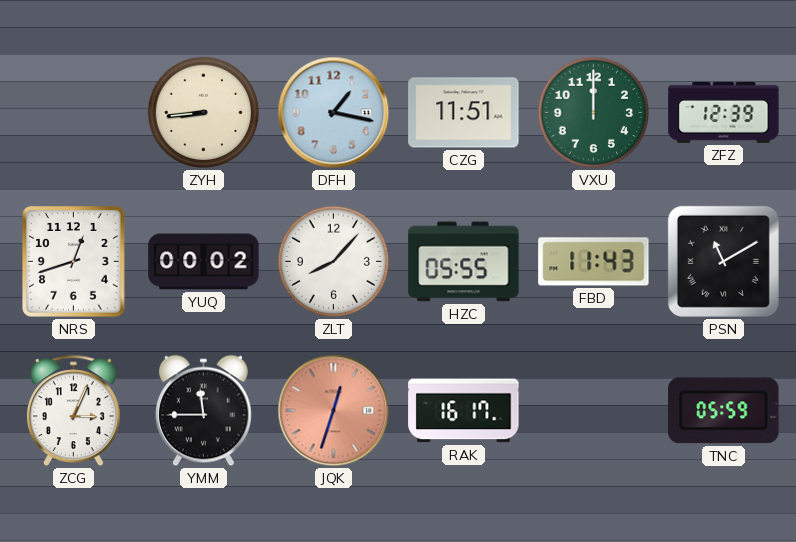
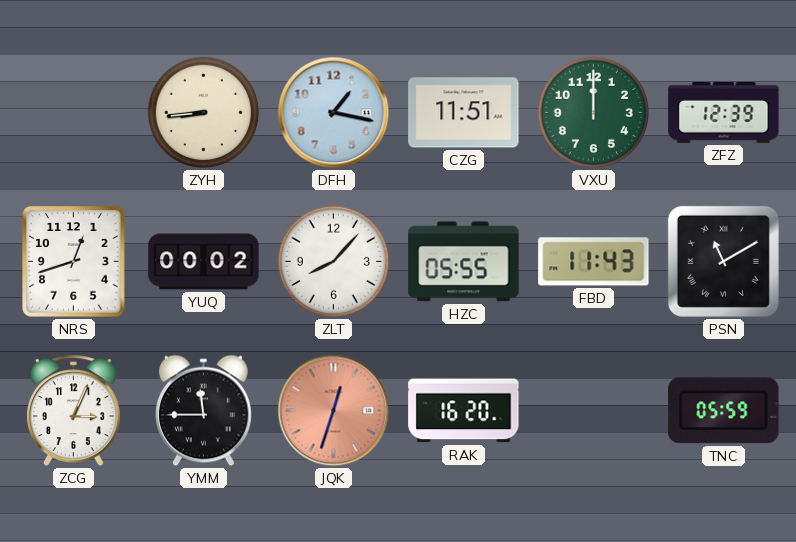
RAK: 16:17 -> 16:20
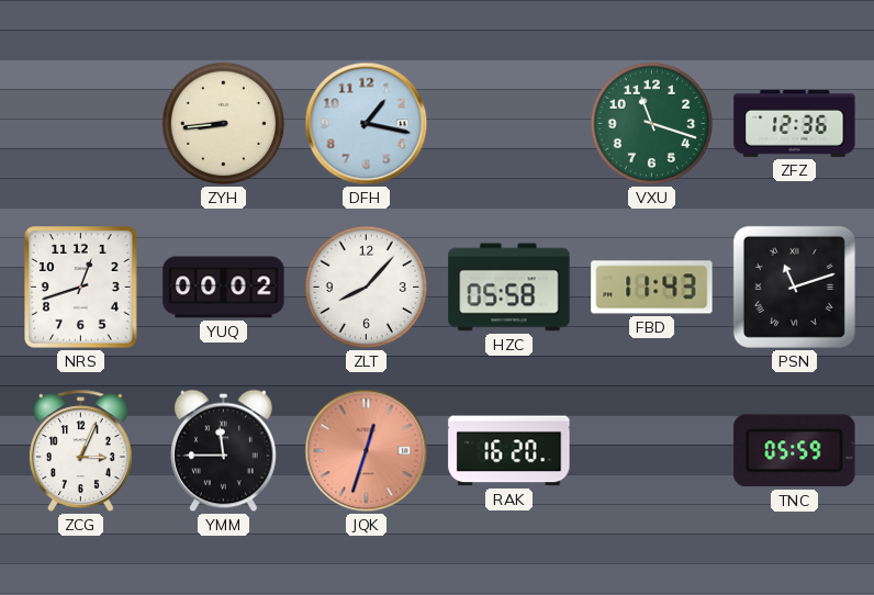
CZG: 11:51 -> none
VXU: 12:00 -> 11:18
ZFZ: 12:39 -> 12:36
HZC: 05:55 -> 05:58
PSN: 11:10 -> 11:12
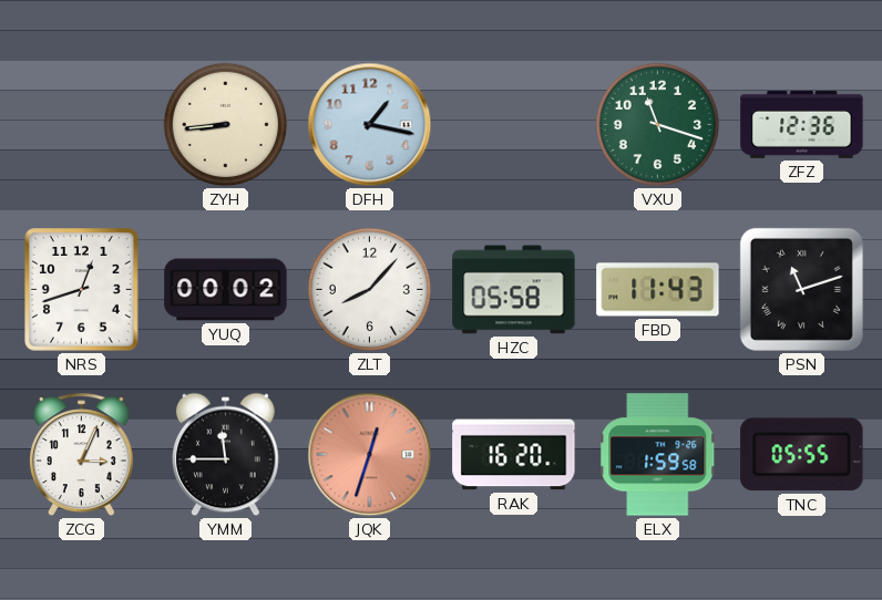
ELX: none -> 1:59
TNC: 05:59 -> 05:55
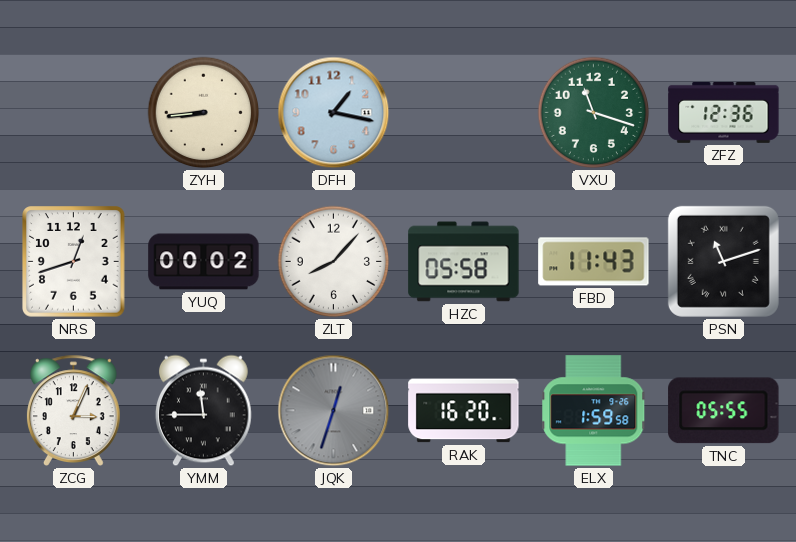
JQK dial: salmon -> grey
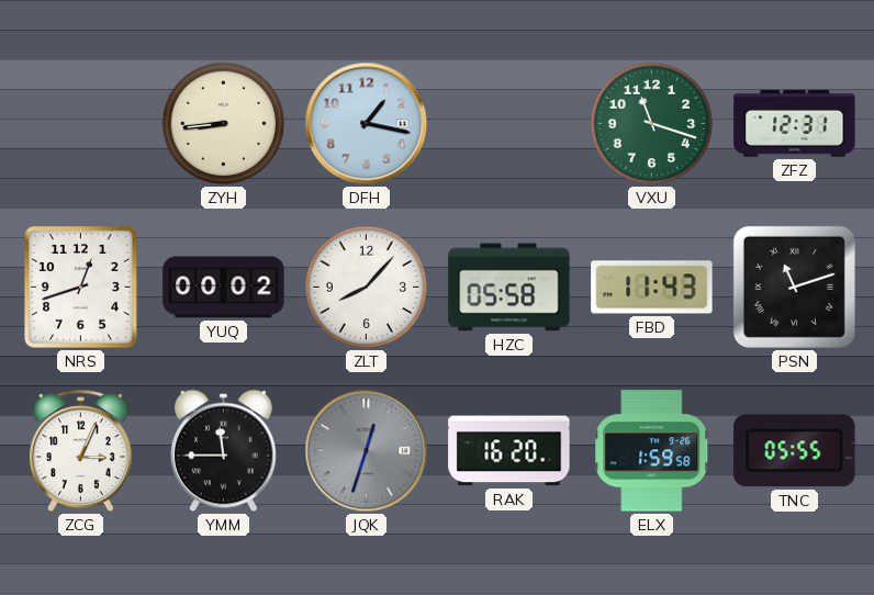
ZFZ: 12:36 -> 12:31
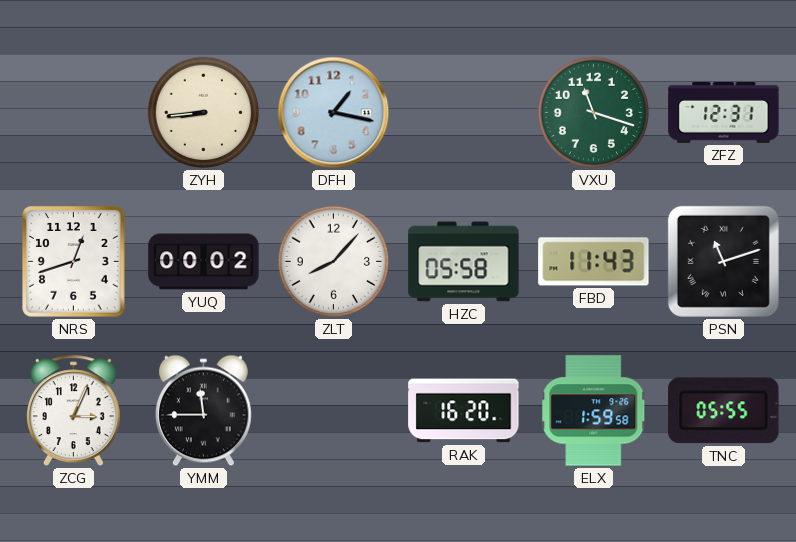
JQK: 12:33 -> none
